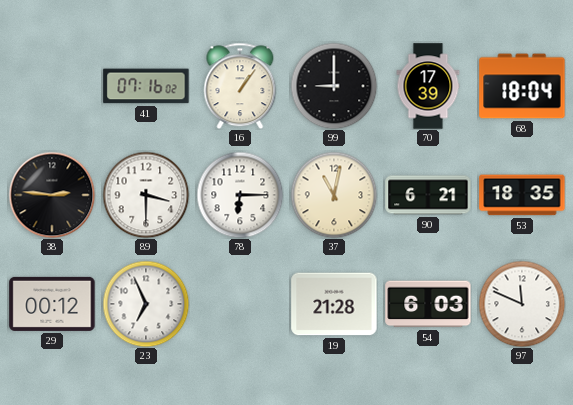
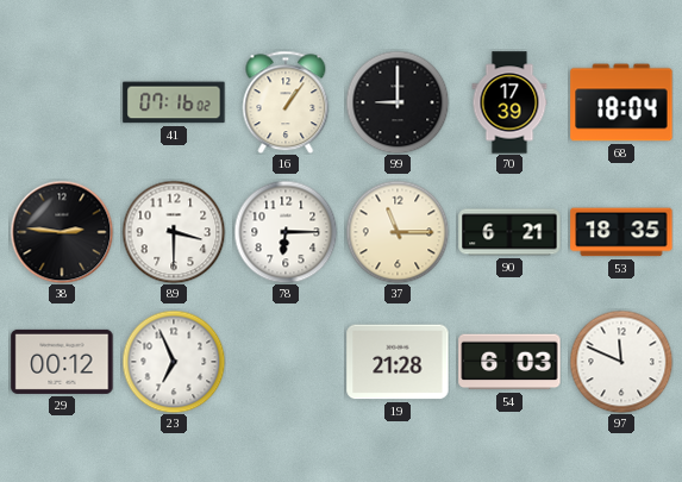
37: 11:02 -> 11:15
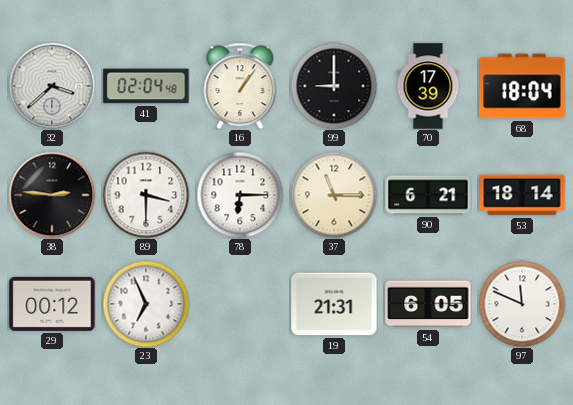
32: none -> 3:38
41: 07:16 -> 02:04
53: 18:35 -> 18:14
19: 21:28 -> 21:31
54: 6:03 -> 6:05
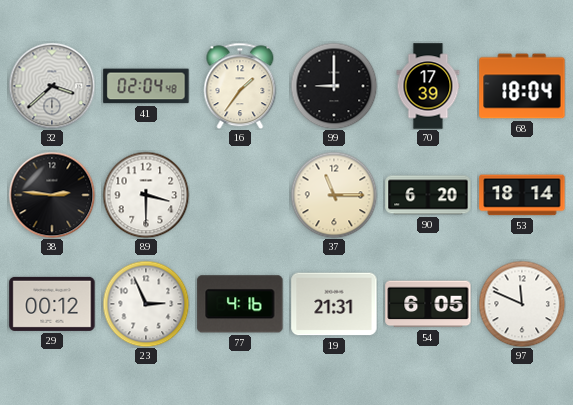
16: 1:06 -> 1:36
78: 6:15 -> none
90: 6:21 -> 6:20
23: 6:56 -> 2:56
77: none -> 4:16
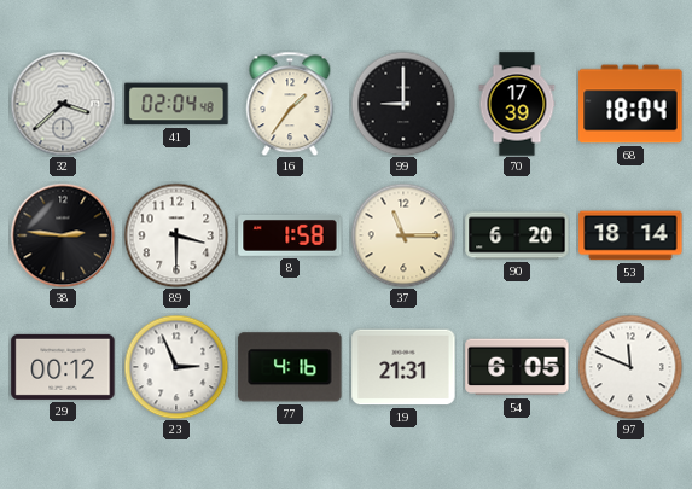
8: none -> 1:58
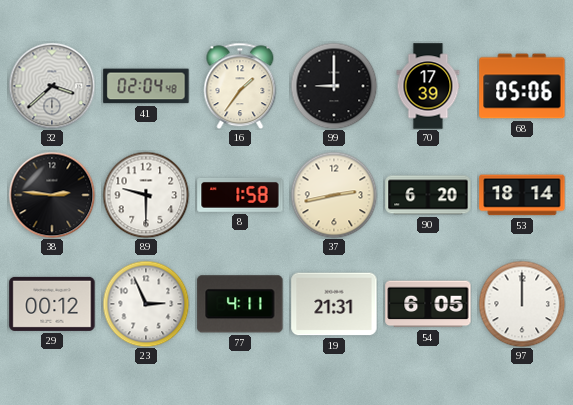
68: 18:04 -> 05:06
89: 3:30 -> 9:30
37: 11:15 -> 2:43
77: 4:16 -> 4:11
97: 11:49 -> 12:00
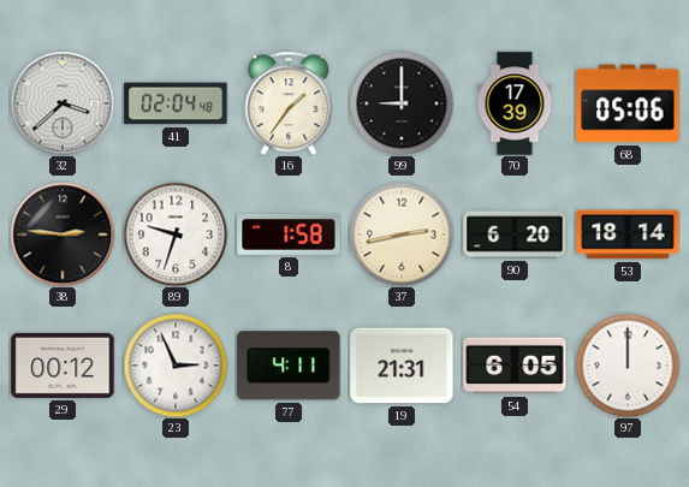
89: 9:30 -> 9:33
